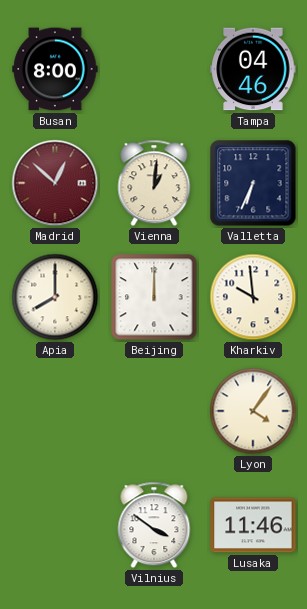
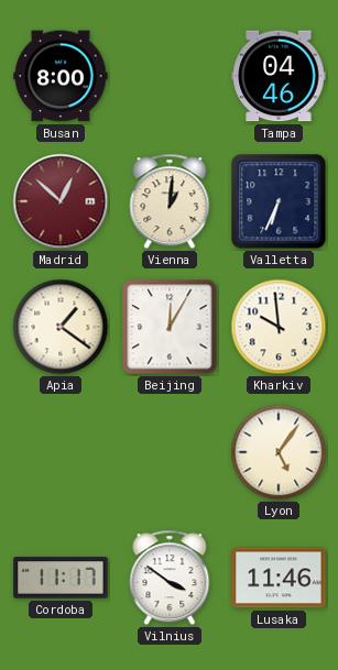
Apia: 8:00 -> 1:21
Beijing: 12:00 -> 12:05
Lyon: 4:06 -> 5:06
Cordoba: none -> 11:17
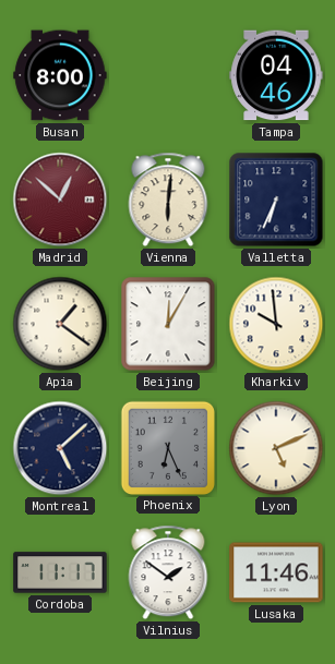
Vienna: 1:01 -> 6:01
Montreal: none -> 5:08
Phoenix: none -> 6:26
Lyon: 5:06 -> 5:11
Vilnius: 3:51 -> 1:51
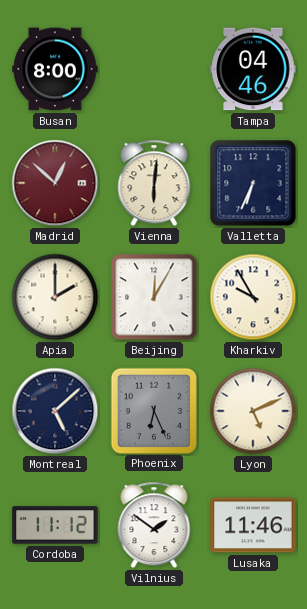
Apia: 1:21 -> 2:00
Kharkiv: 9:59 -> 9:55
Cordoba: 11:17 -> 11:12
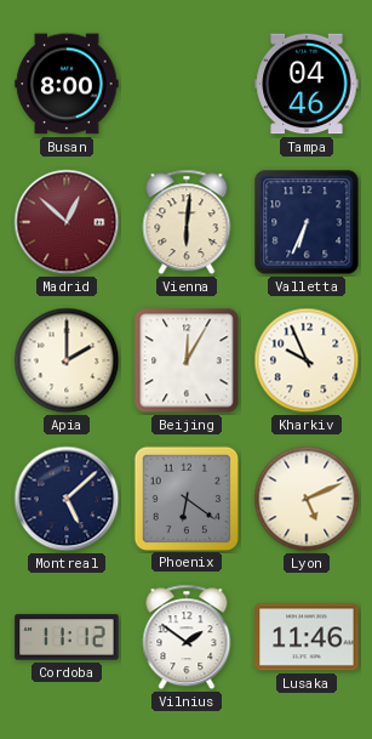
Kharkiv: 9:55 -> 9:56
Phoenix: 6:26 -> 6:21
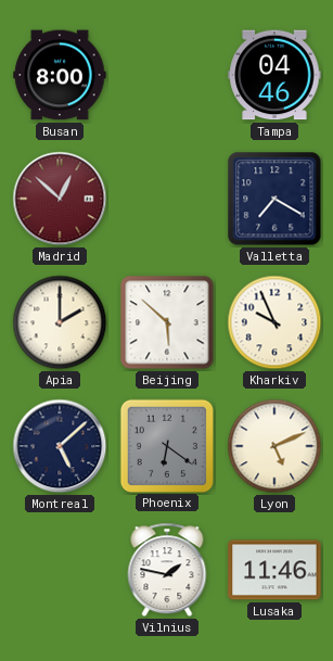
Vienna: 6:01 -> none
Valletta: 6:34 -> 7:20
Beijing: 12:05 -> 5:52
Cordoba: 11:12 -> none
Vilnius: 1:51 -> 1:47
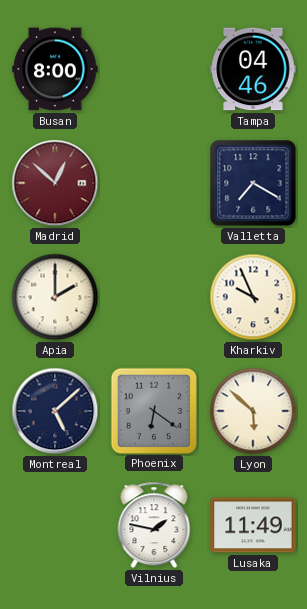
Beijing: 5:52 -> none
Lyon: 5:11 -> 5:52
Lusaka: 11:46 -> 11:49
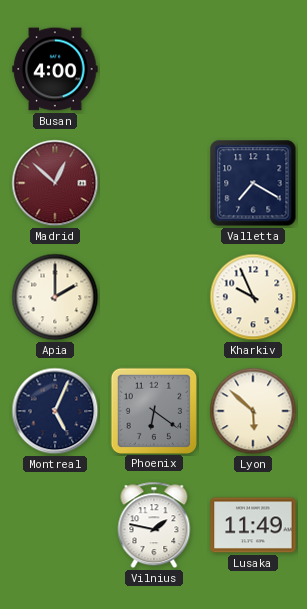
Busan: 8:00 -> 4:00
Tampa: 04:46 -> none
Montreal: 5:08 -> 5:04
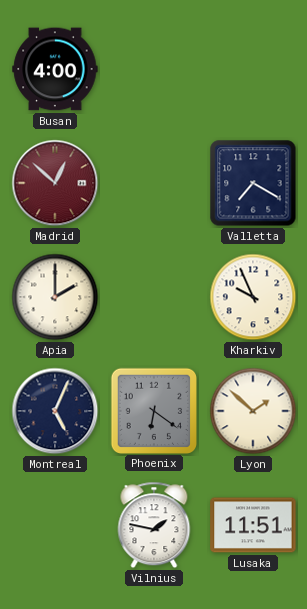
Lyon: 5:52 -> 1:52
Lusaka: 11:49 -> 11:51
